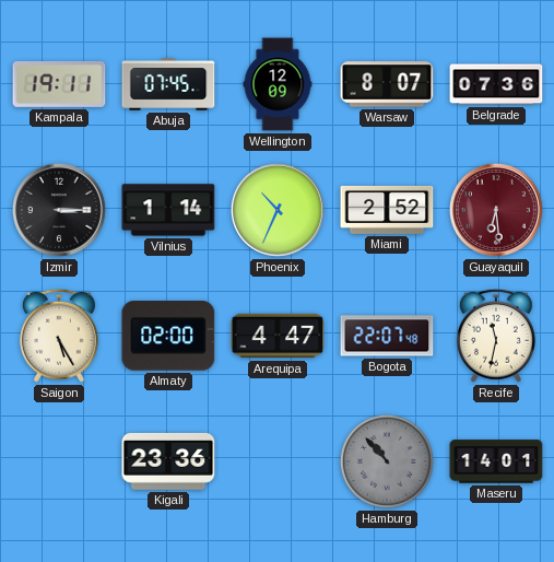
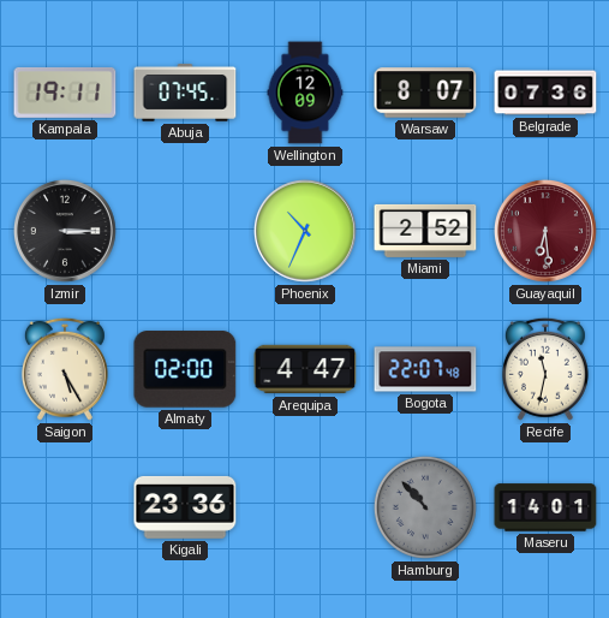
Vilnius: 1:14 -> none
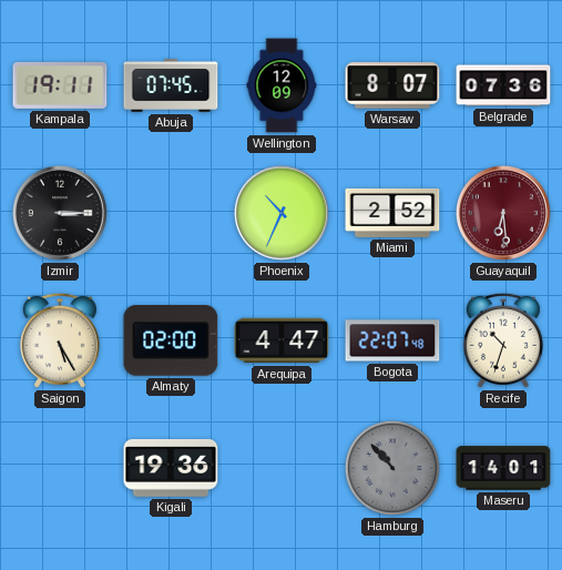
Recife: 11:32 -> 10:33
Kigali: 23:36 -> 19:36
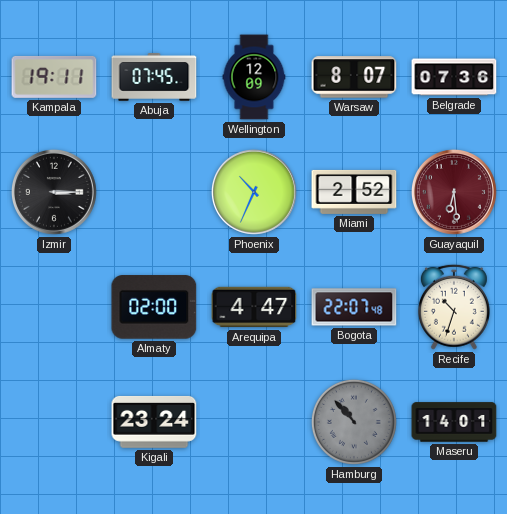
Saigon: 5:25 -> none
Kigali: 19:36 -> 23:24
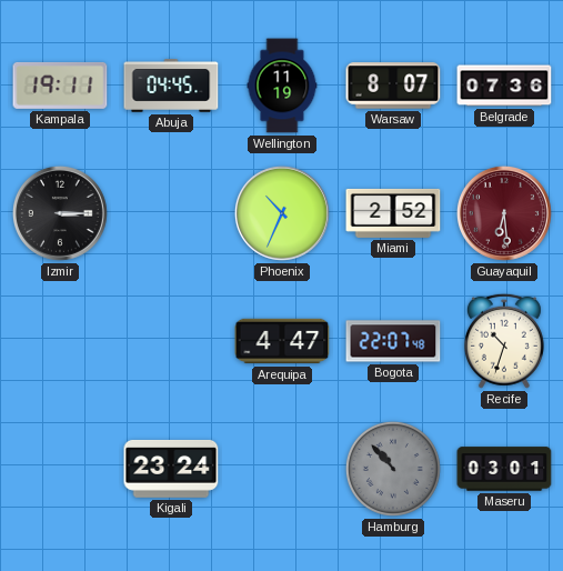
Abuja: 07:45 -> 04:45
Wellington: 12:09 -> 11:19
Almaty: 02:00 -> none
Maseru: 14:01 -> 03:01
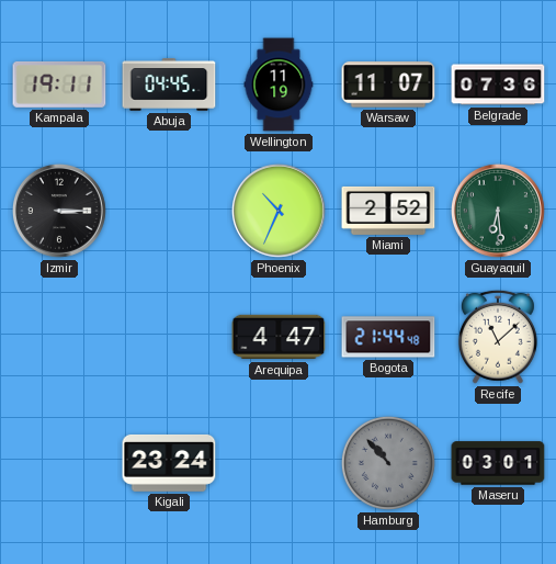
Warsaw: 8:07 -> 11:07
Guayaquil dial: burgundy -> green
Bogota: 22:07 -> 21:44
Recife: 10:33 -> 11:08
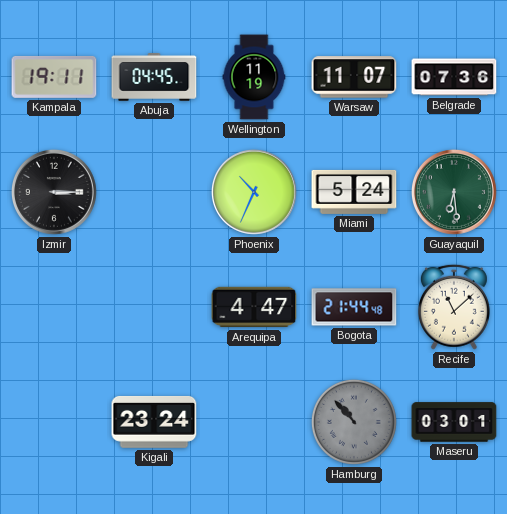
Miami: 2:52 -> 5:24
